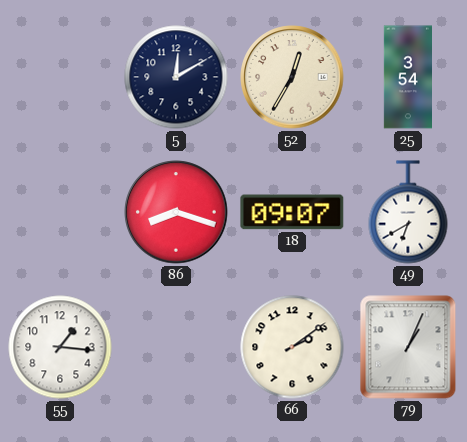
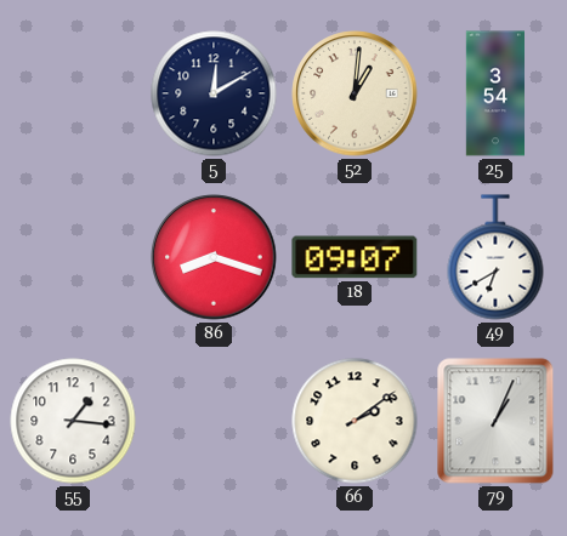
52: 12:35 -> 1:01
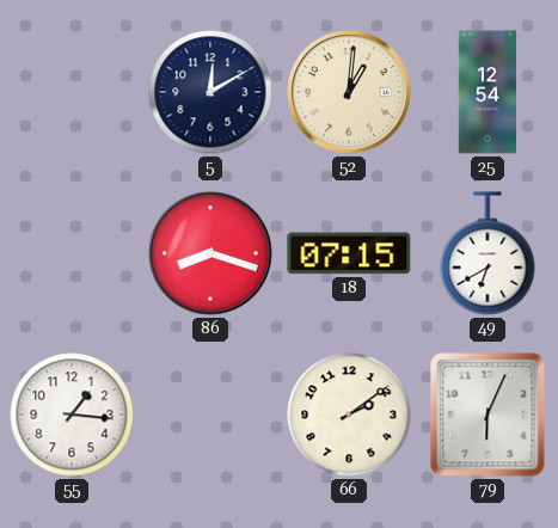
25: 3:54 -> 12:54
18: 09:07 -> 07:15
79: 1:04 -> 6:04
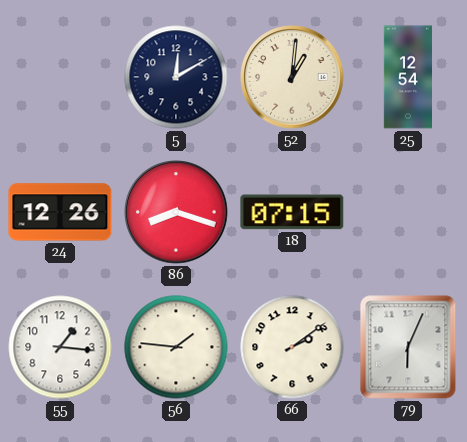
24: none -> 12:26
49: 6:40 -> none
56: none -> 1:46
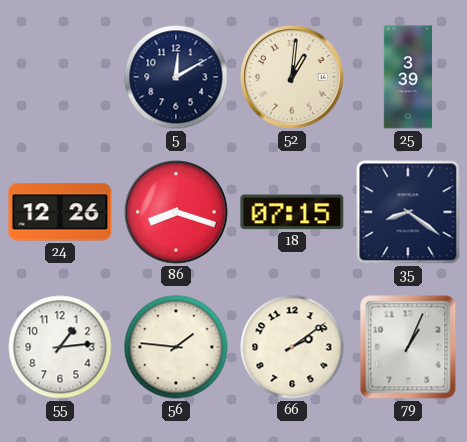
25: 12:54 -> 3:39
35: none -> 8:21
55: 1:16 -> 1:14
79: 6:04 -> 1:04
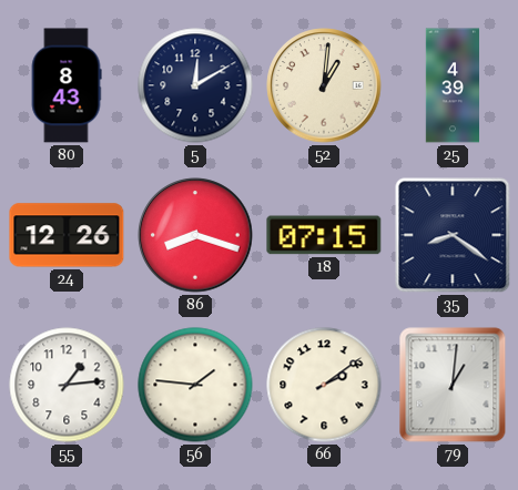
80: none -> 8:43
25: 3:39 -> 4:39
79: 1:04 -> 1:01
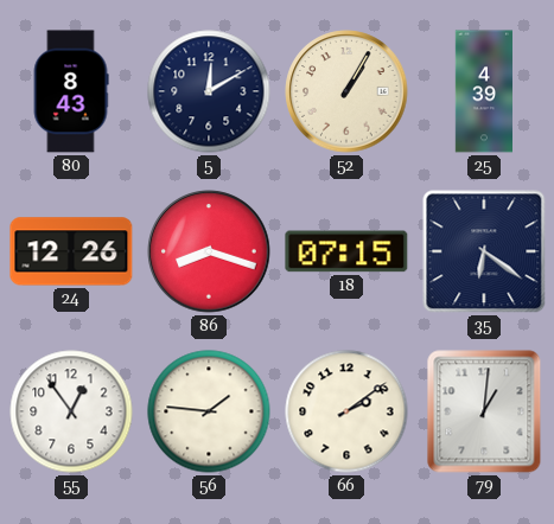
52: 1:01 -> 1:05
35: 8:21 -> 6:21
55: 1:14 -> 12:54
